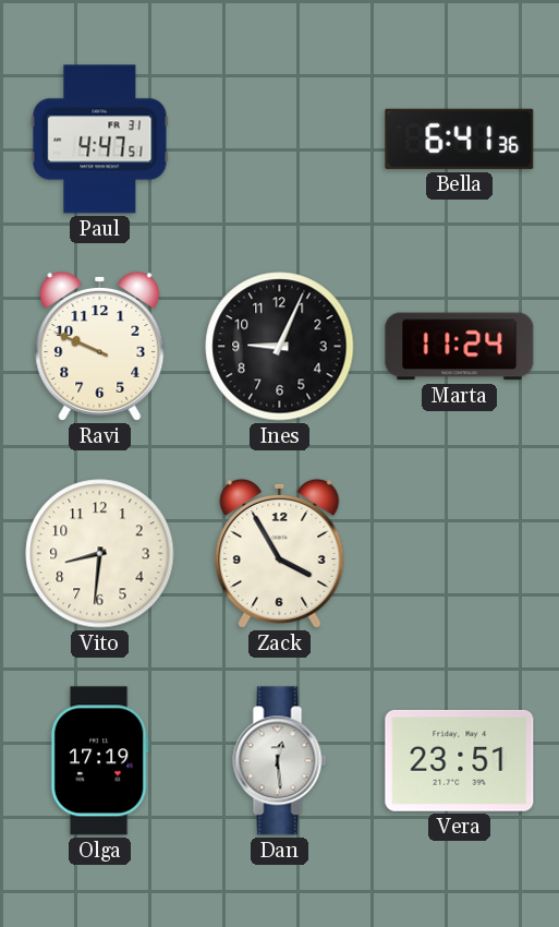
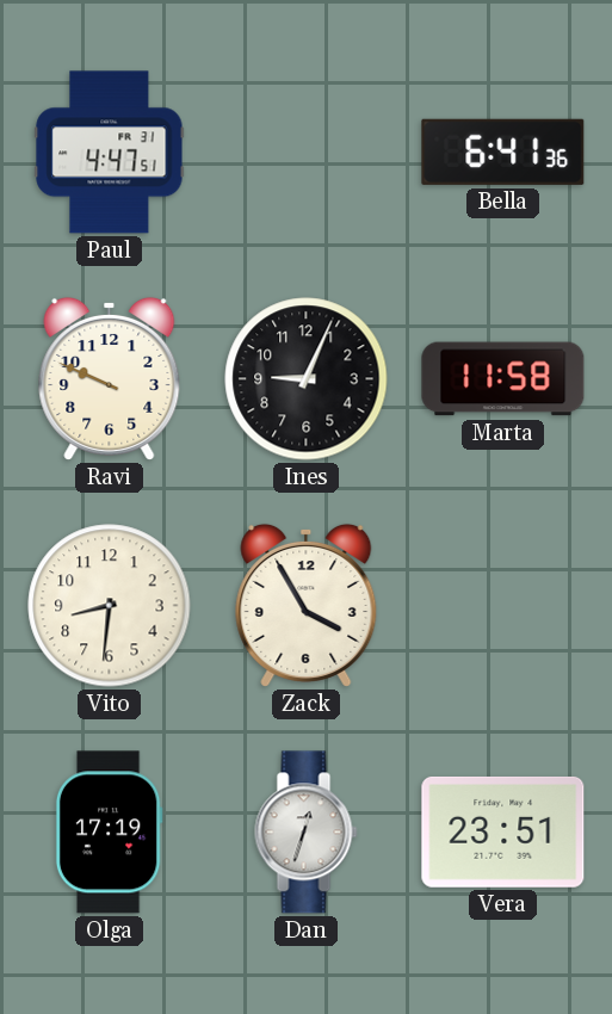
Marta: 11:24 -> 11:58
Dan: 12:29 -> 12:33
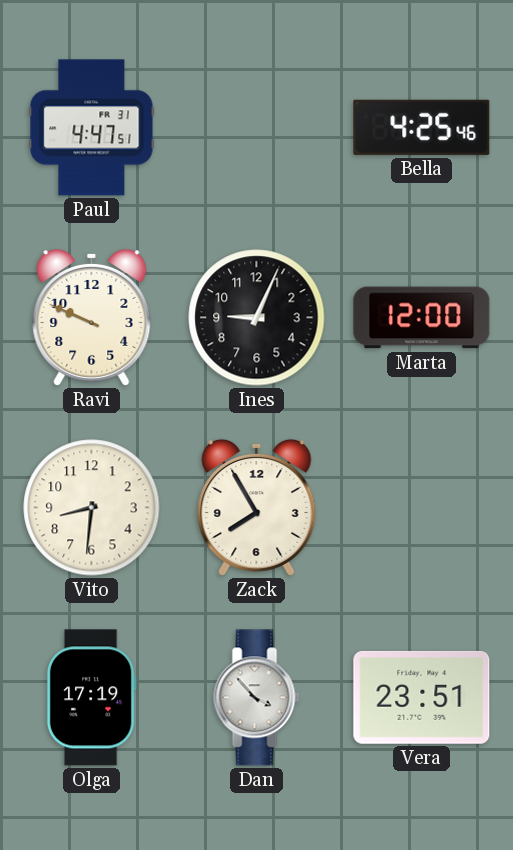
Bella: 6:41 -> 4:25
Marta: 11:58 -> 12:00
Zack: 3:55 -> 7:55
Dan: 12:33 -> 3:53
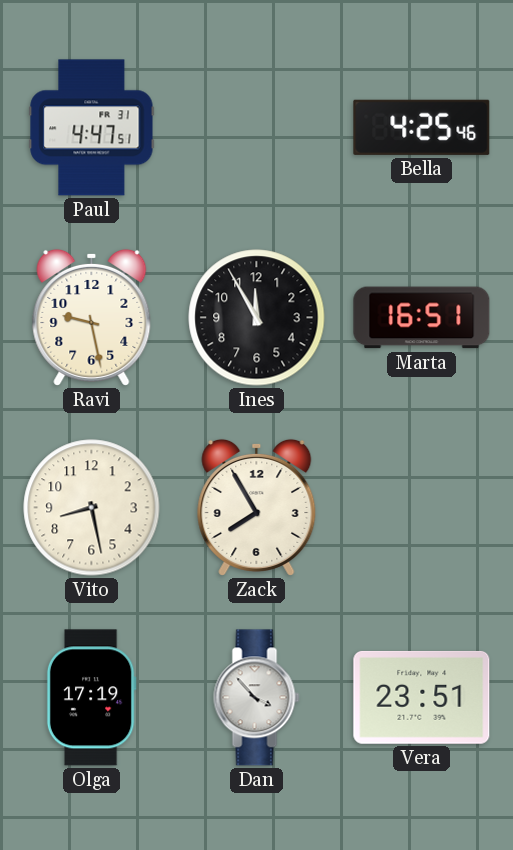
Ravi: 9:49 -> 9:28
Ines: 9:04 -> 11:55
Marta: 12:00 -> 16:51
Vito: 8:31 -> 8:28
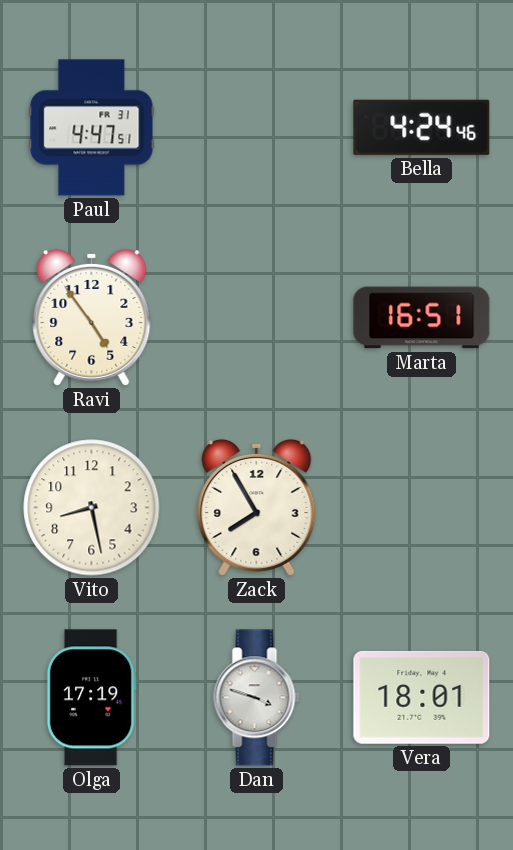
Bella: 4:25 -> 4:24
Ravi: 9:28 -> 4:54
Ines: 11:55 -> none
Dan: 3:53 -> 3:48
Vera: 23:51 -> 18:01
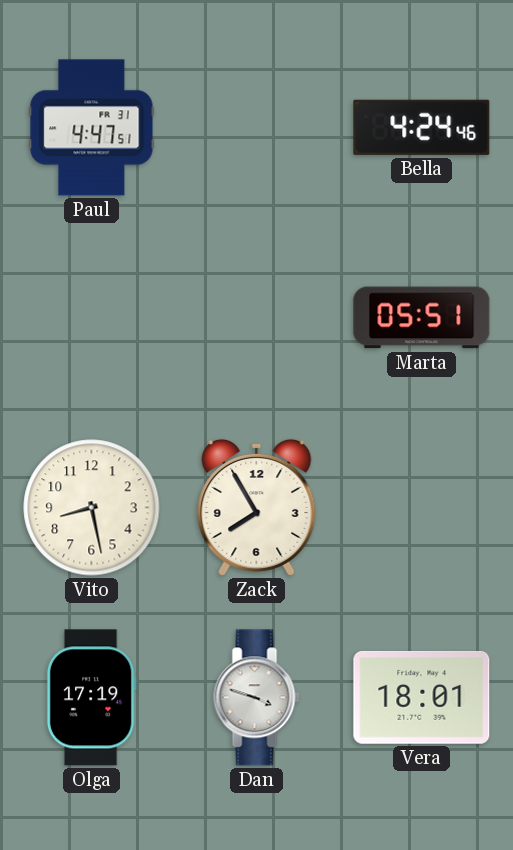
Ravi: 4:54 -> none
Marta: 16:51 -> 05:51
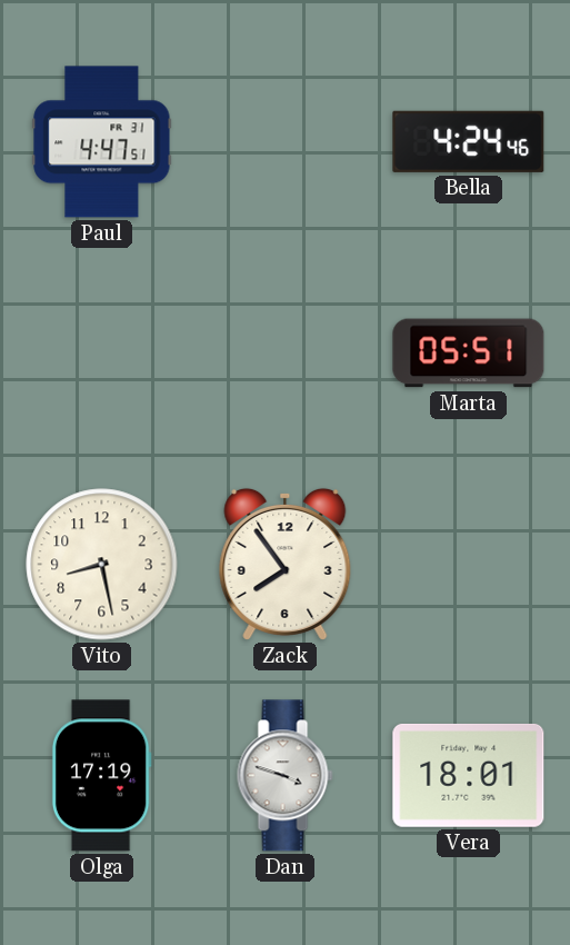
Zack: 7:55 -> 7:54
